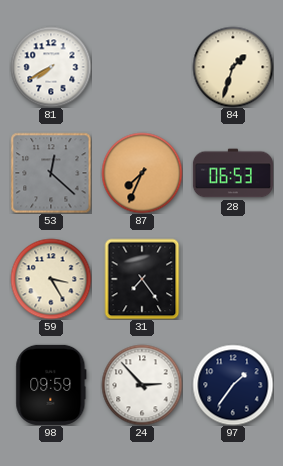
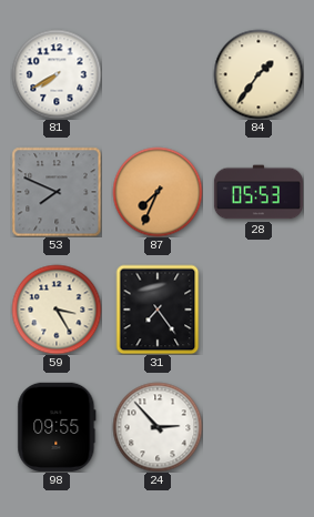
84: 1:33 -> 1:36
53: 12:22 -> 7:49
28: 06:53 -> 05:53
98: 09:59 -> 09:55
97: 1:36 -> none
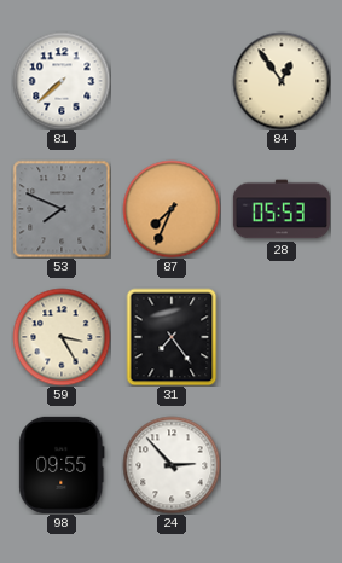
81: 7:40 -> 7:38
84: 1:36 -> 12:54
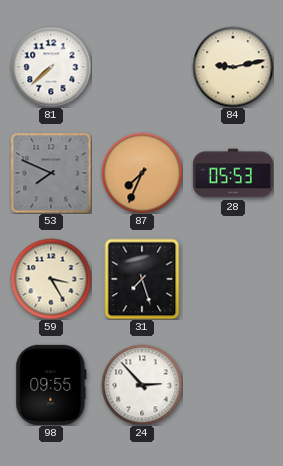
84: 12:54 -> 9:13
31: 7:24 -> 7:27
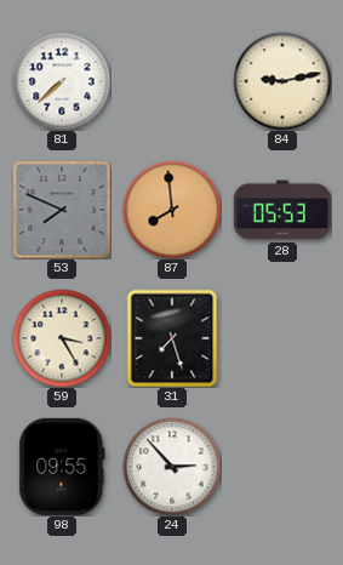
87: 7:34 -> 7:59
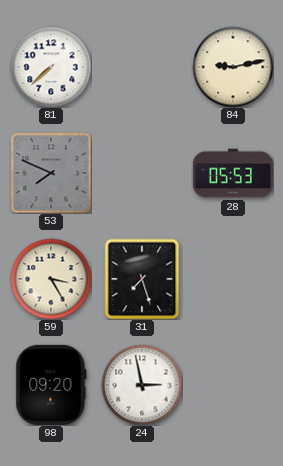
87: 7:59 -> none
98: 09:55 -> 09:20
24: 2:53 -> 2:58
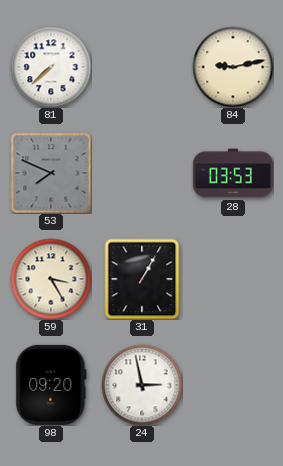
28: 05:53 -> 03:53
31: 7:27 -> 1:05
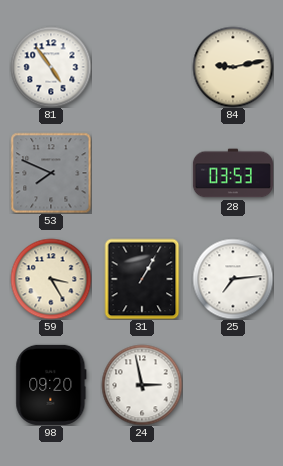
81: 7:38 -> 4:54
25: none -> 7:14
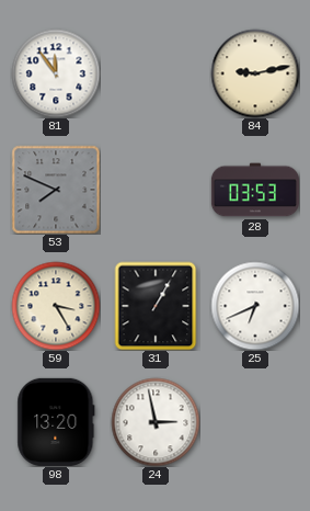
81: 4:54 -> 11:54
25: 7:14 -> 6:41
98: 09:20 -> 13:20
